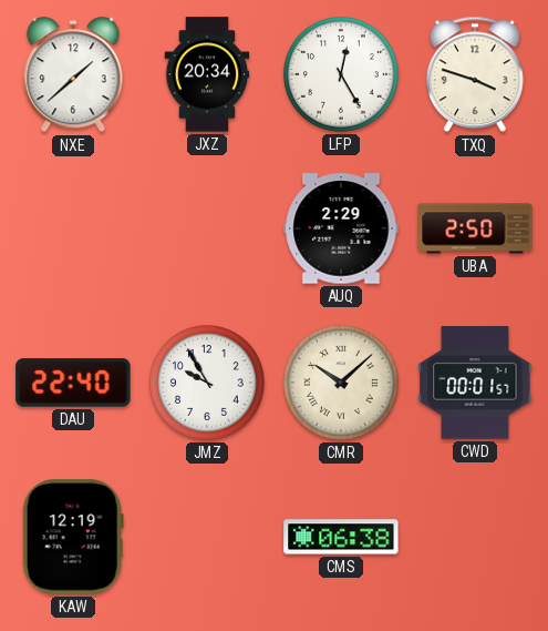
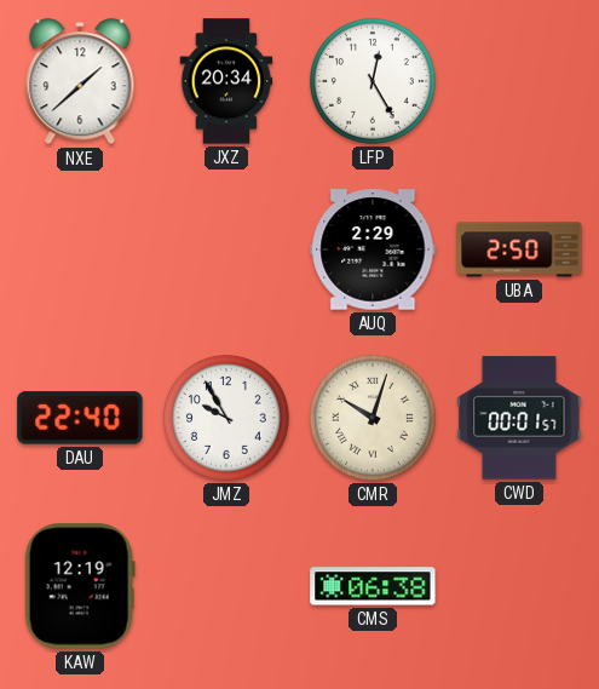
TXQ: 3:48 -> none
CMR: 10:08 -> 10:03
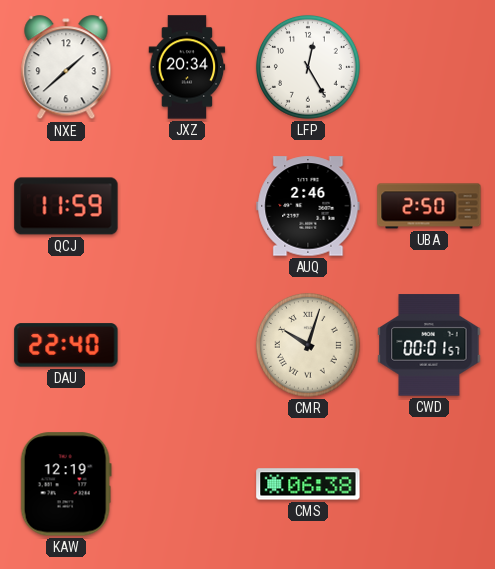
QCJ: none -> 11:59
AUQ: 2:29 -> 2:46
JMZ: 9:55 -> none
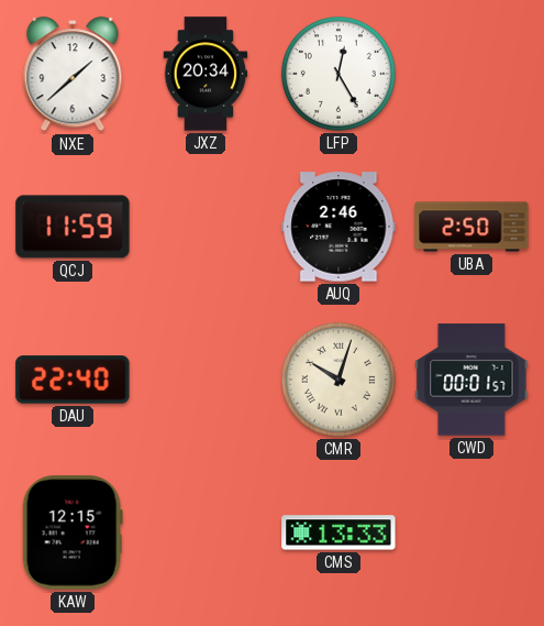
KAW: 12:19 -> 12:15
CMS: 06:38 -> 13:33
